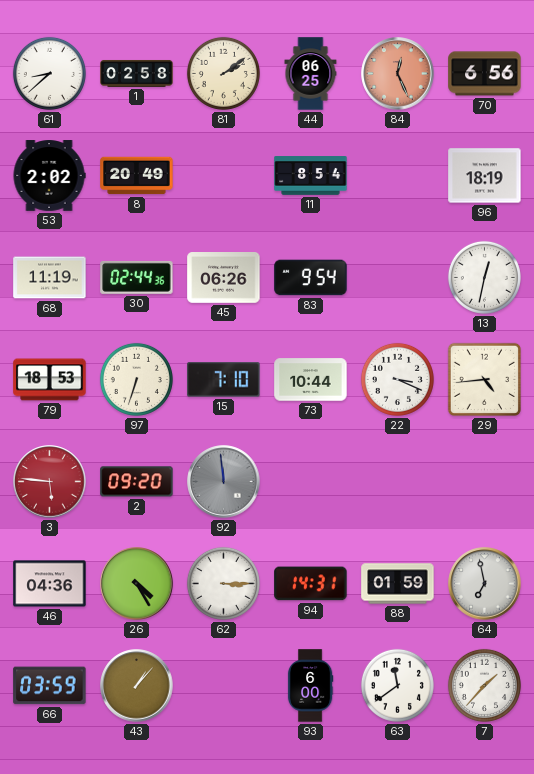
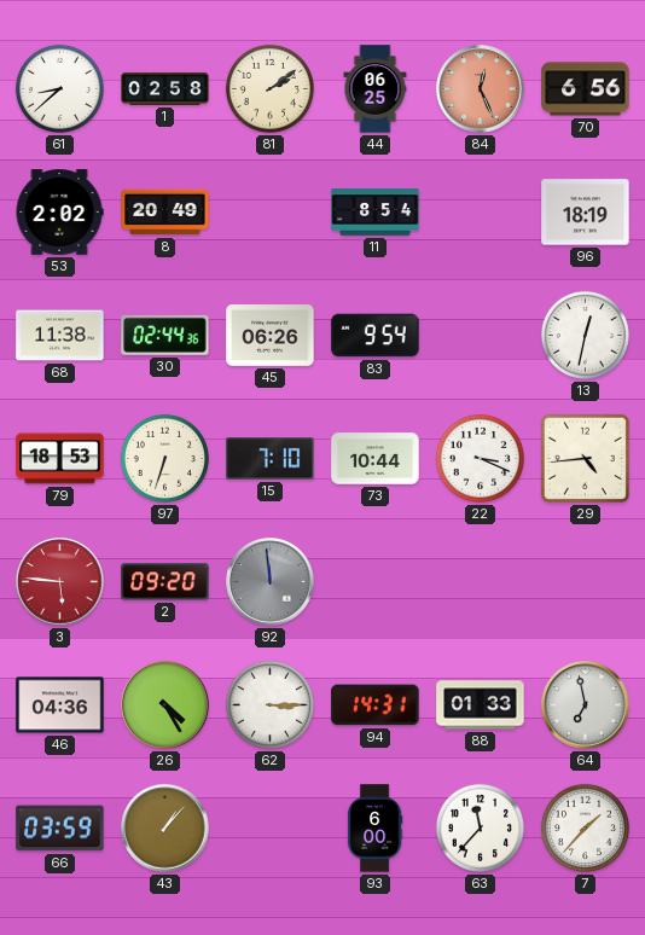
68: 11:19 -> 11:38
88: 01:59 -> 01:33
63: 11:39 -> 11:37
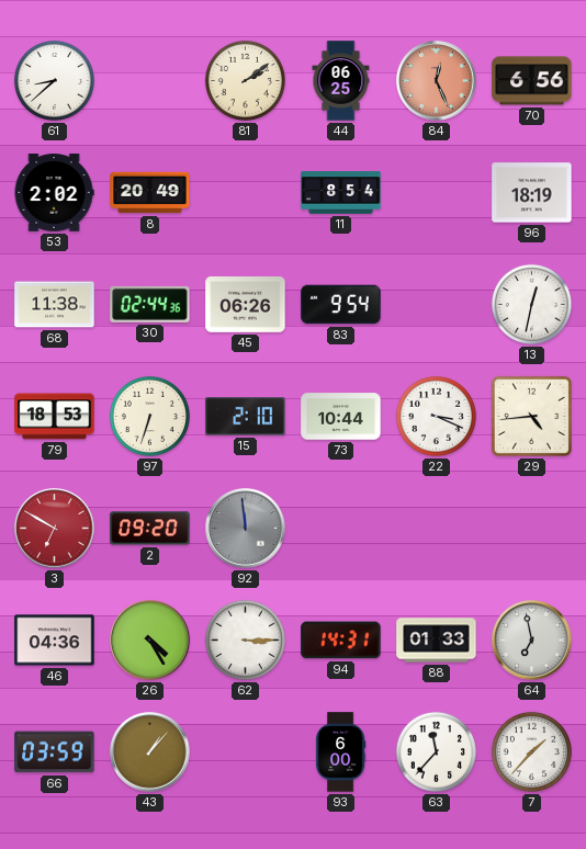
1: 02:58 -> none
15: 7:10 -> 2:10
3: 5:46 -> 6:50
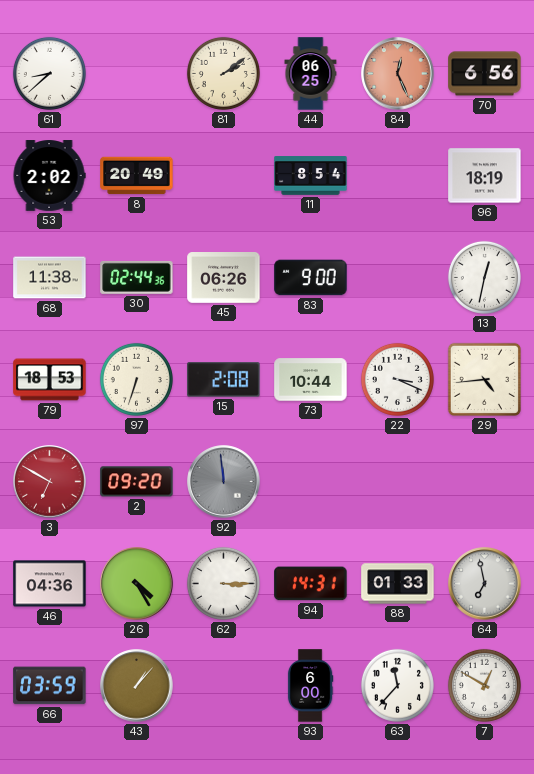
83: 9:54 -> 9:00
15: 2:10 -> 2:08
7: 1:37 -> 12:50
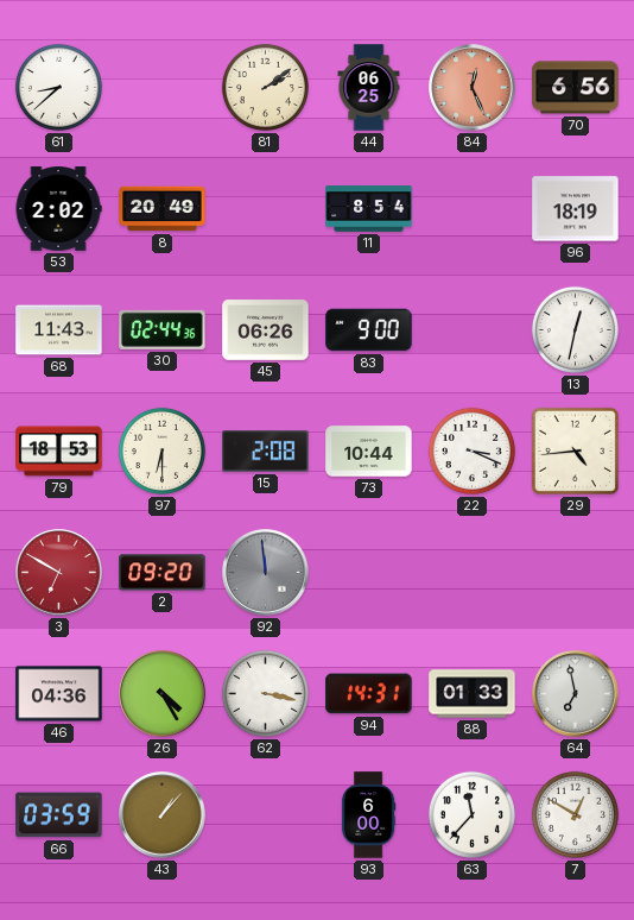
68: 11:38 -> 11:43
97: 6:33 -> 6:30
62: 3:15 -> 3:17
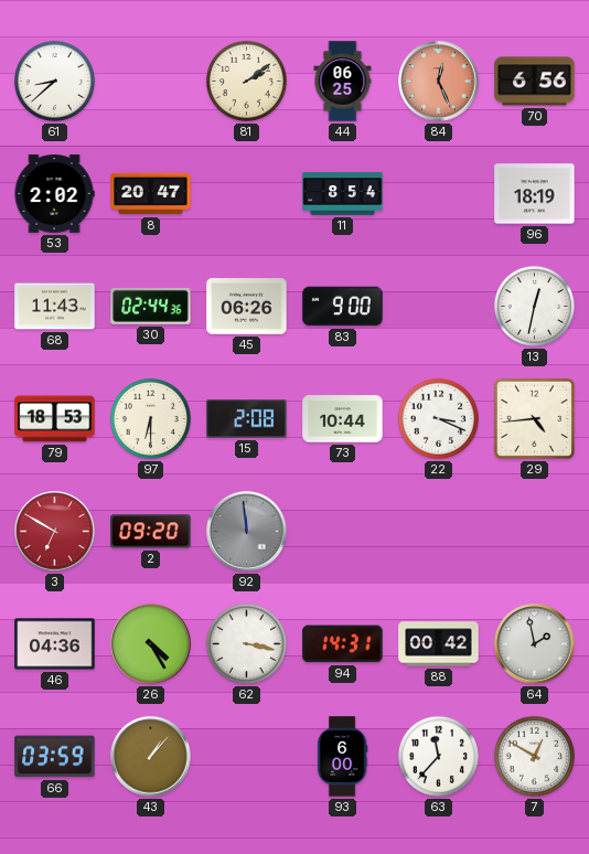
8: 20:49 -> 20:47
88: 01:33 -> 00:42
64: 6:58 -> 1:58
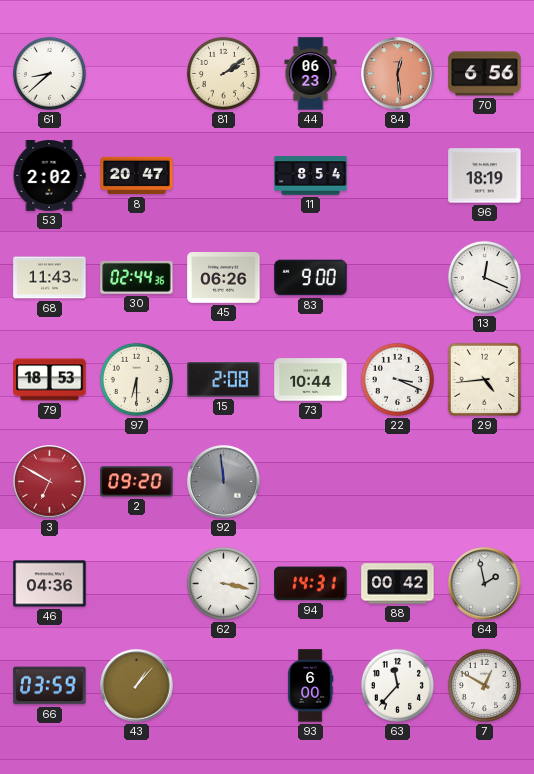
44: 06:25 -> 06:23
84: 12:26 -> 12:29
13: 12:32 -> 12:19
26: 4:25 -> none
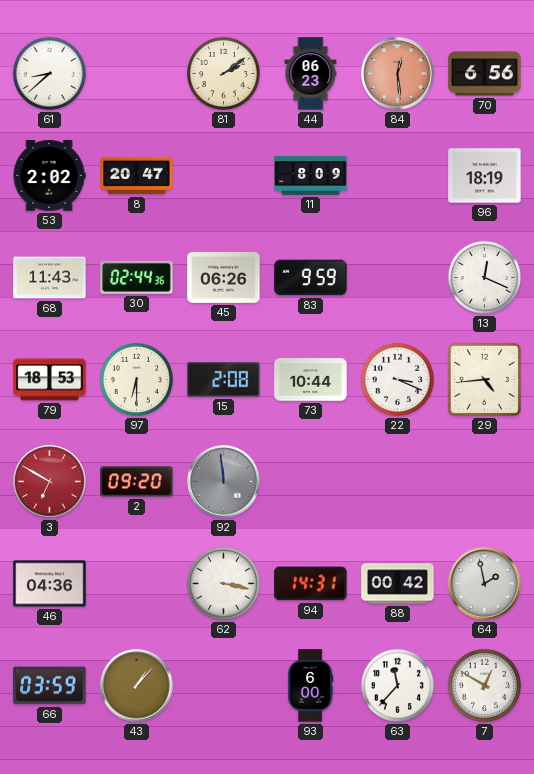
11: 8:54 -> 8:09
83: 9:00 -> 9:59
